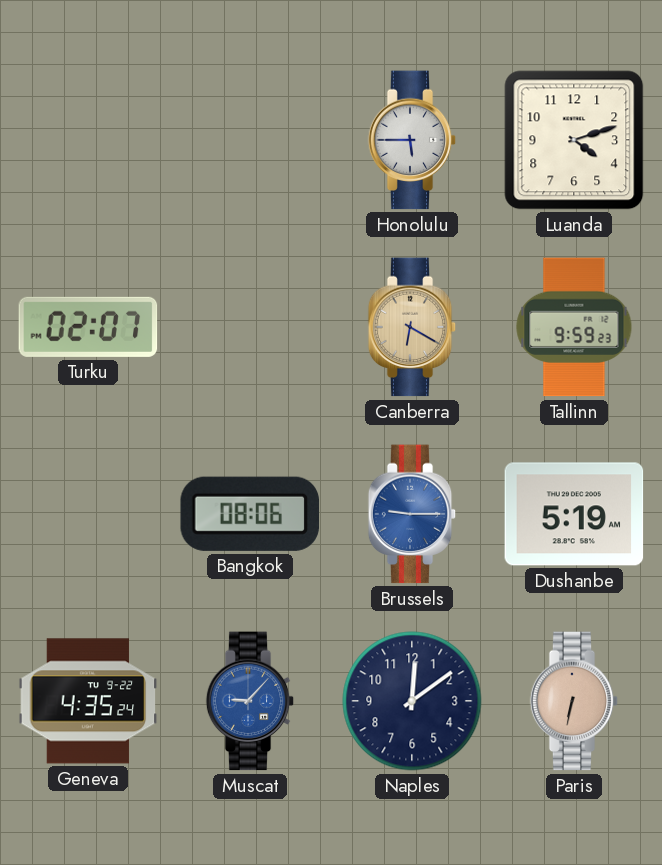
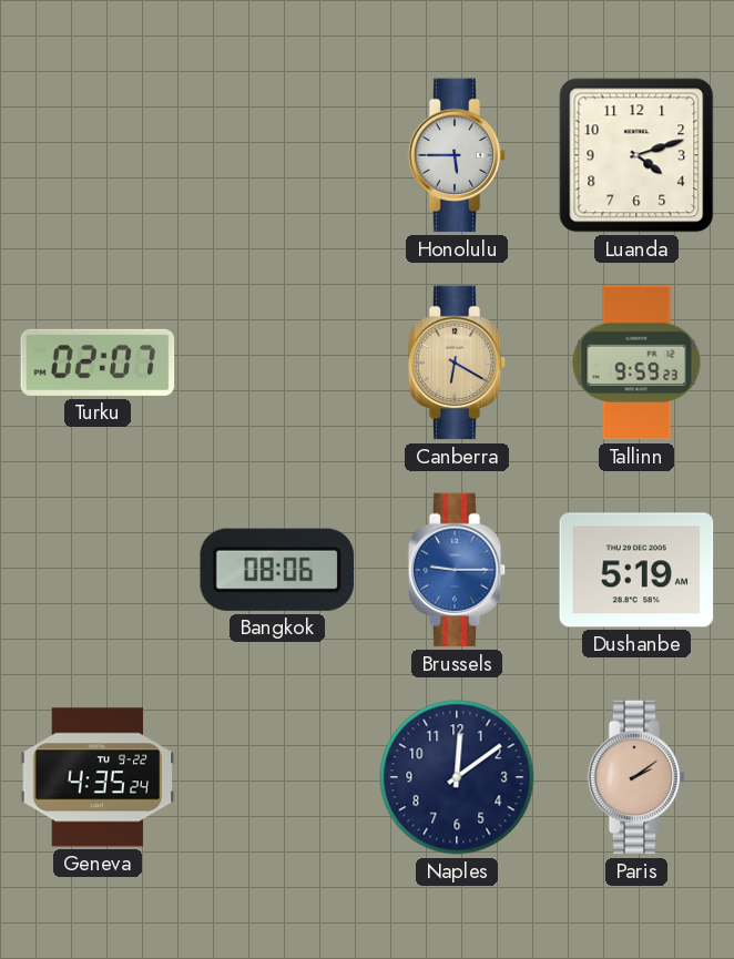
Muscat: 9:07 -> none
Paris: 6:32 -> 2:09
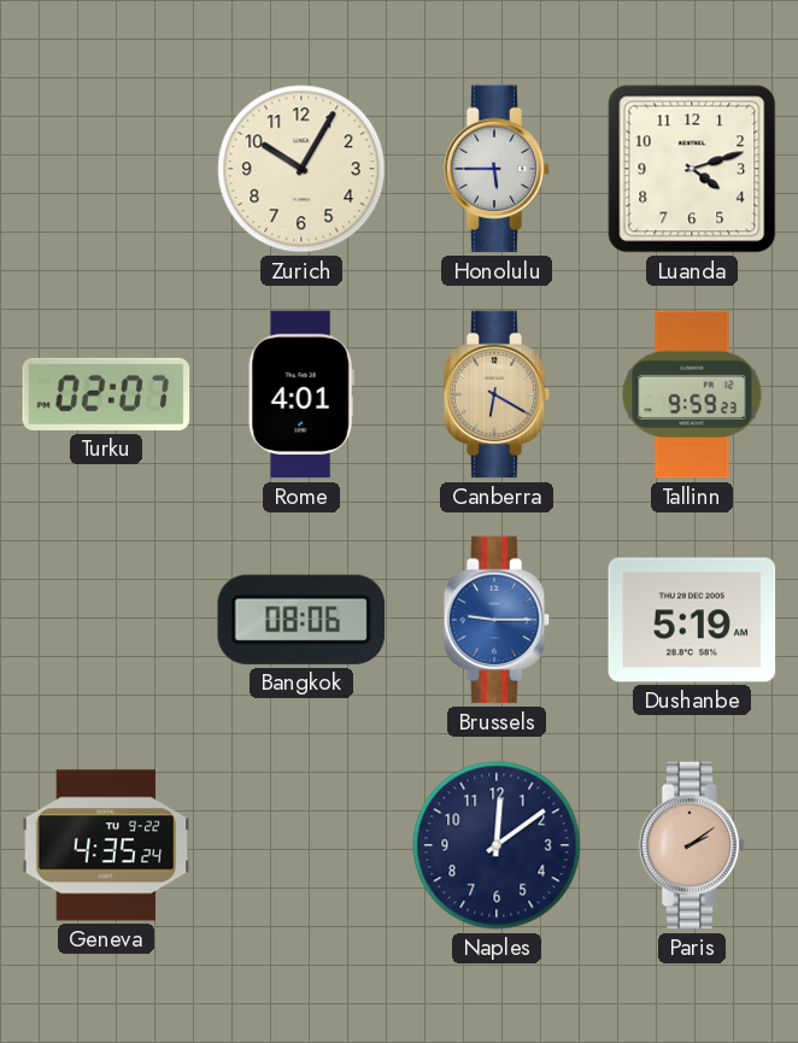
Zurich: none -> 10:05
Rome: none -> 4:01
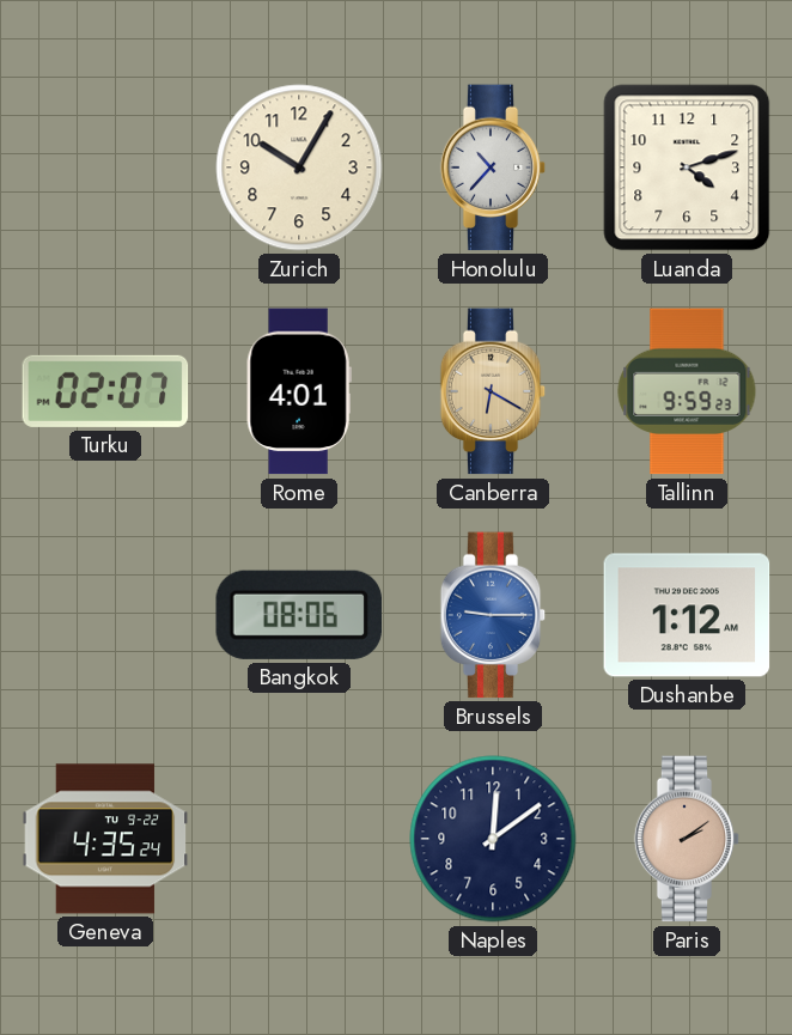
Honolulu: 5:45 -> 10:37
Dushanbe: 5:19 -> 1:12
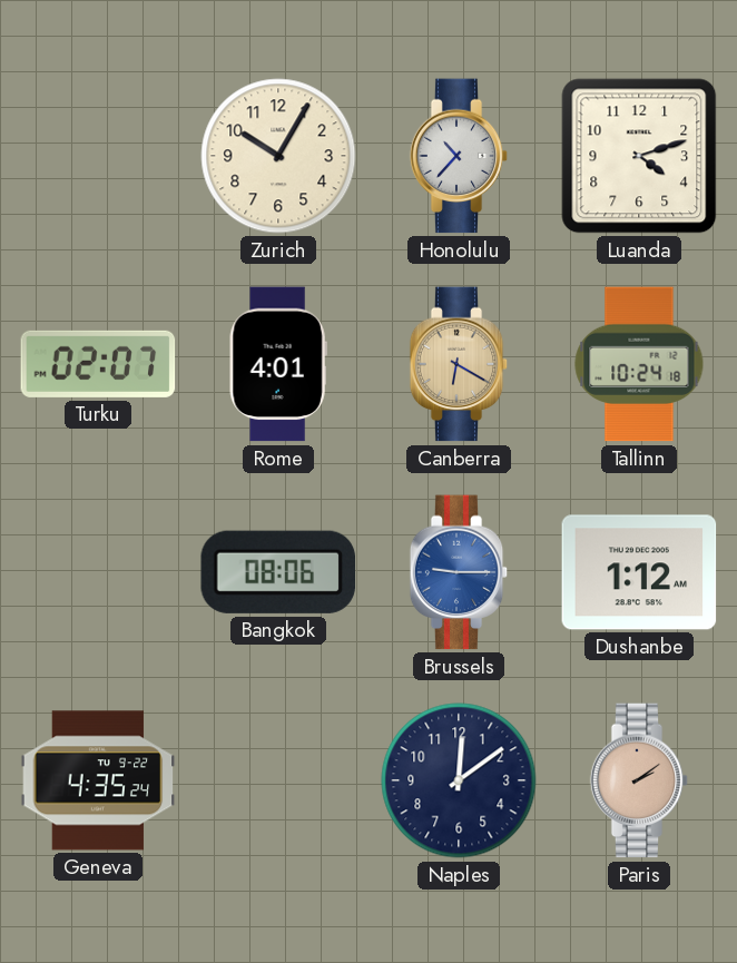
Tallinn: 9:59 -> 10:24
